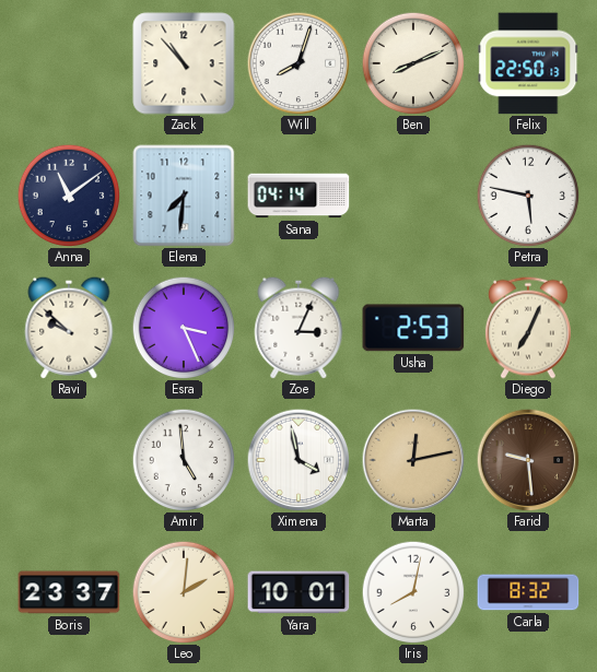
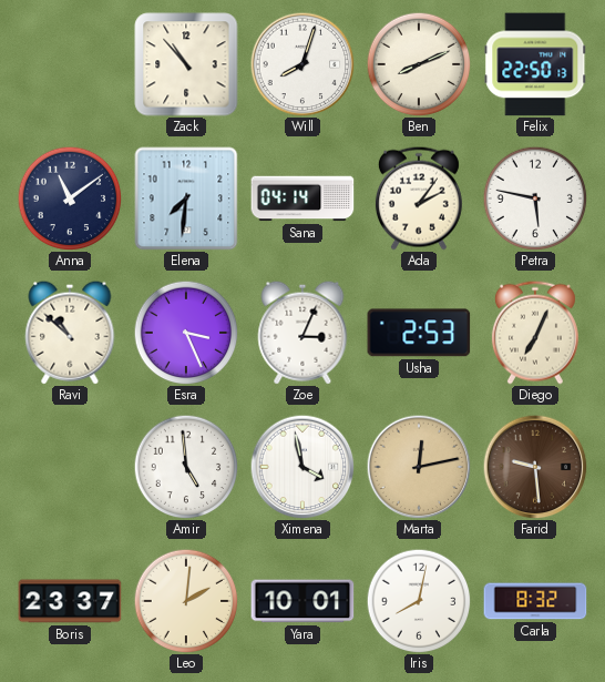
Ada: none -> 2:06
Ravi: 9:52 -> 10:52
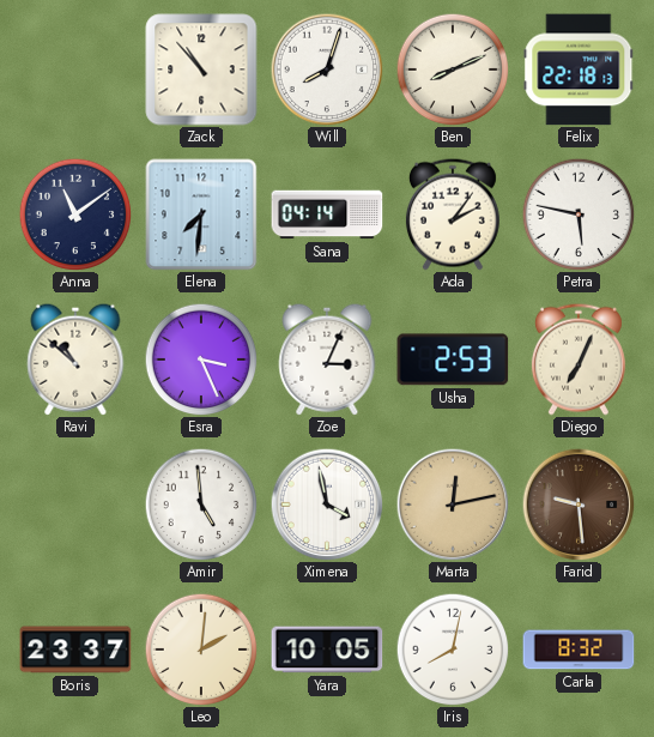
Felix: 22:50 -> 22:18
Yara: 10:01 -> 10:05
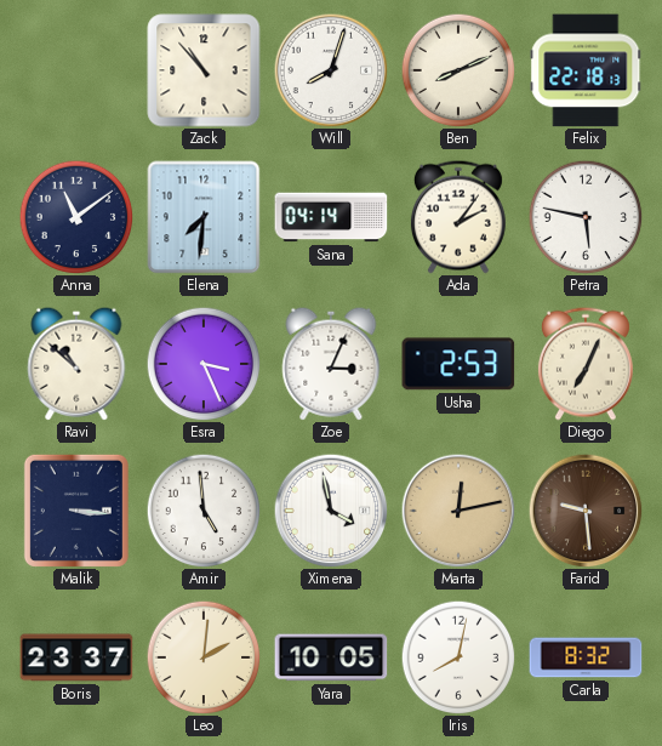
Malik: none -> 3:16
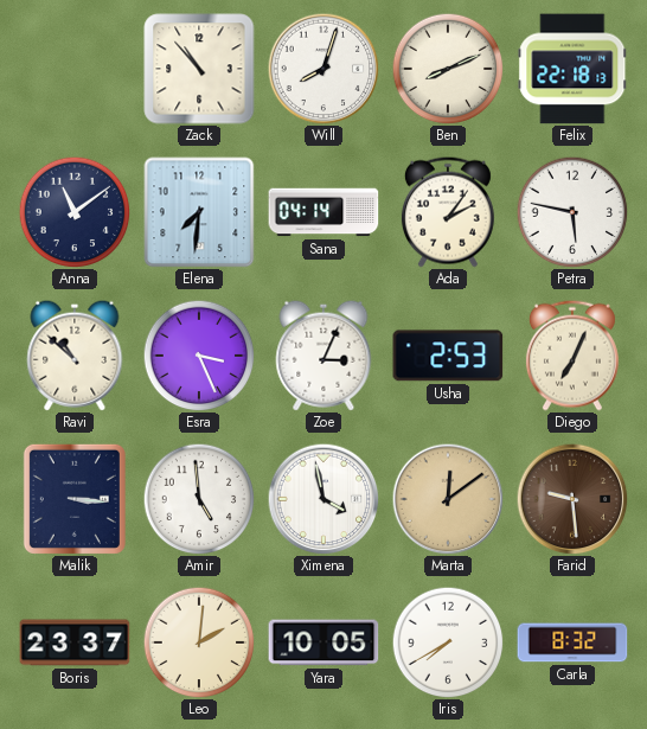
Marta: 12:13 -> 12:09
Iris: 8:02 -> 7:40
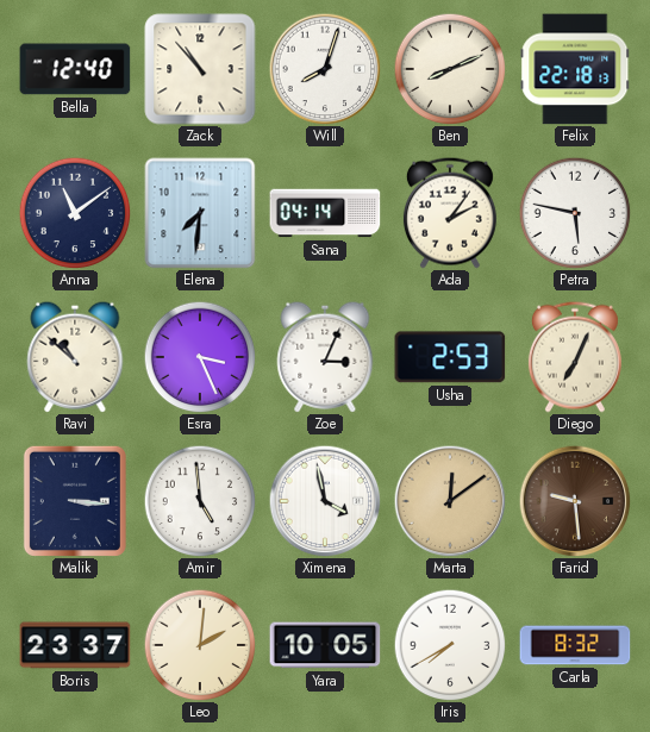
Bella: none -> 12:40
